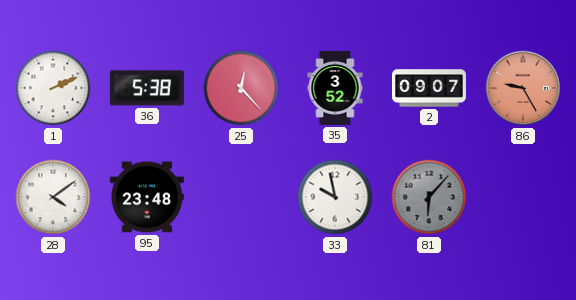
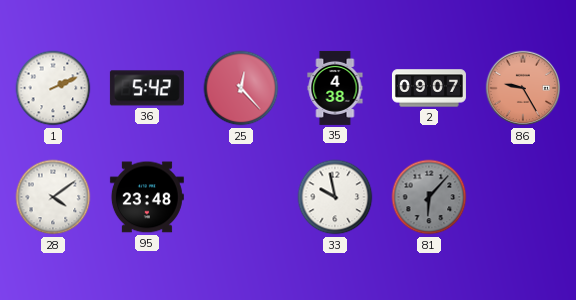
36: 5:38 -> 5:42
35: 3:52 -> 4:38
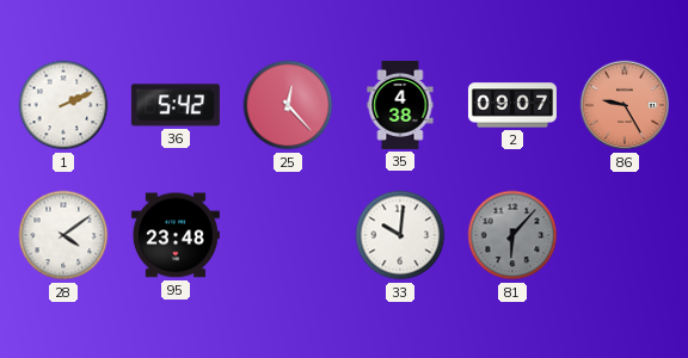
33: 9:58 -> 10:01
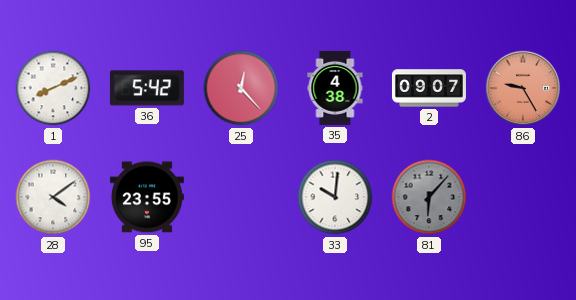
1: 2:11 -> 8:11
95: 23:48 -> 23:55
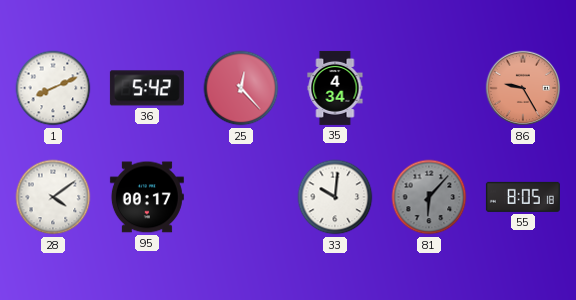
35: 4:38 -> 4:34
2: 09:07 -> none
95: 23:55 -> 00:17
55: none -> 8:05
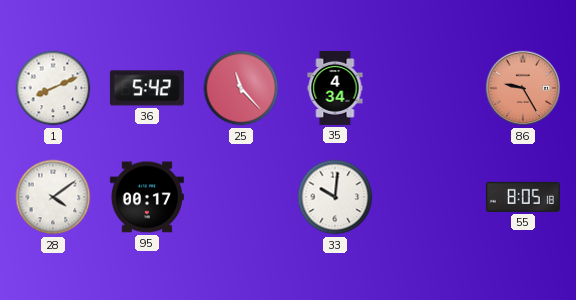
25: 12:23 -> 11:23
81: 6:07 -> none
